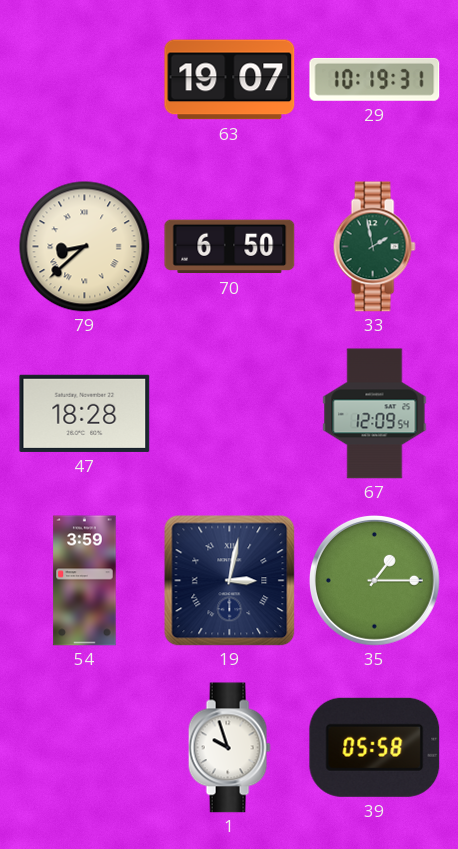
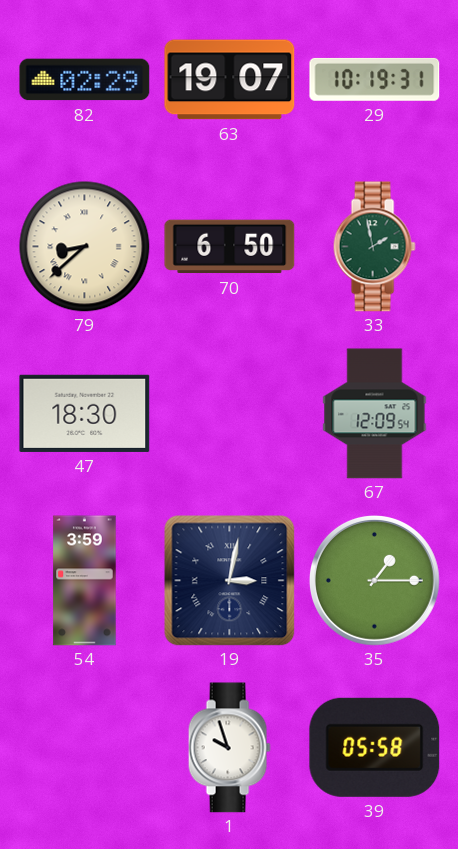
82: none -> 02:29
47: 18:28 -> 18:30
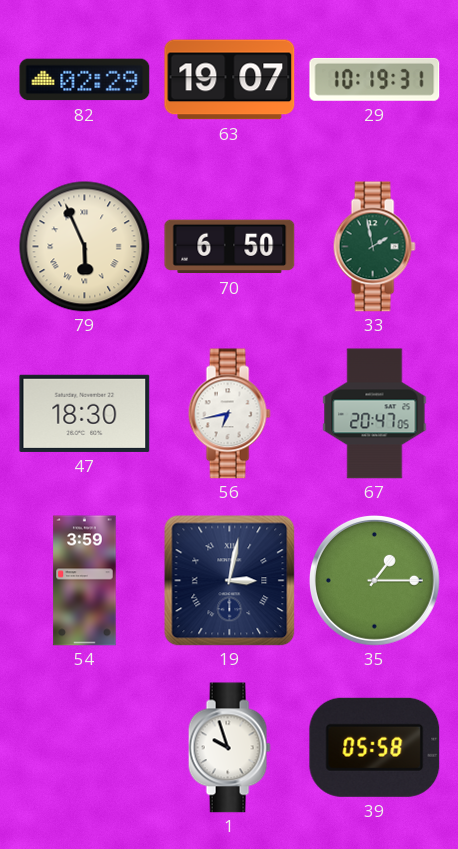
79: 8:38 -> 5:56
56: none -> 6:43
67: 12:09 -> 20:47
